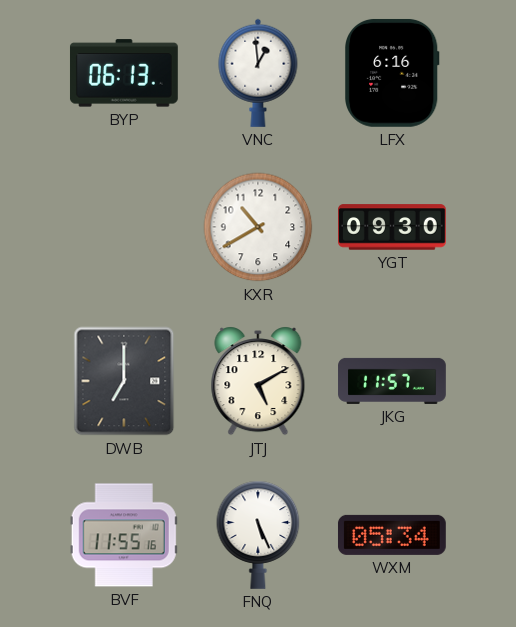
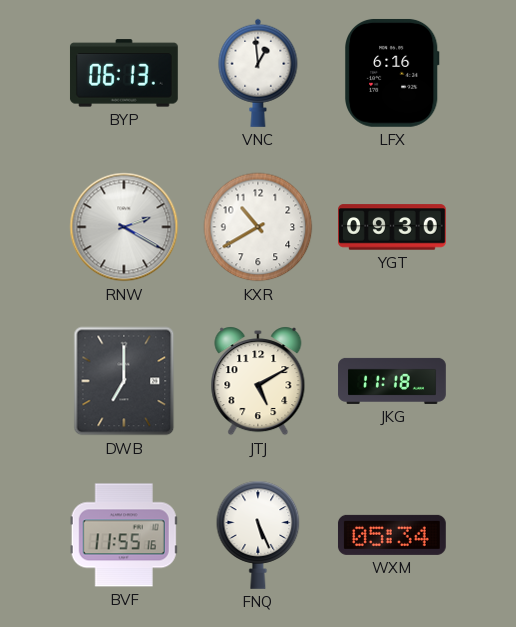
RNW: none -> 2:20
JKG: 11:57 -> 11:18
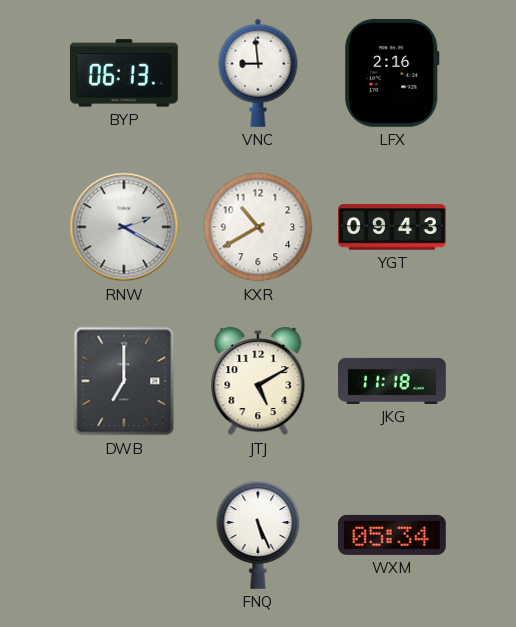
VNC: 12:59 -> 8:59
LFX: 6:16 -> 2:16
YGT: 09:30 -> 09:43
BVF: 11:55 -> none
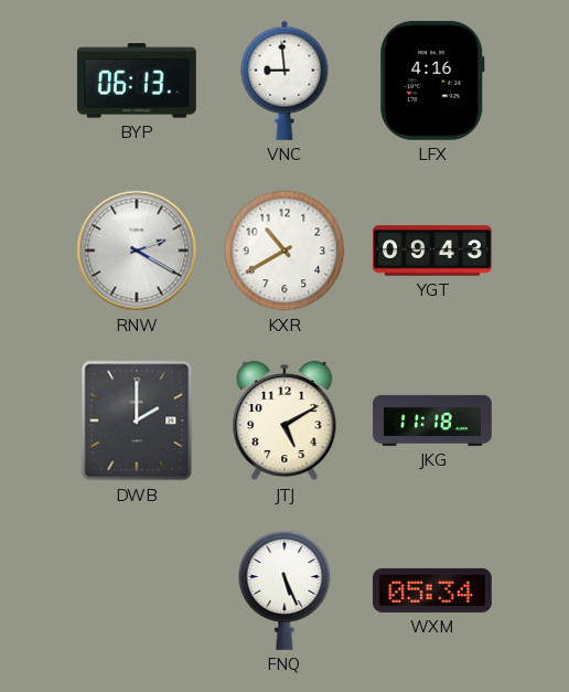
LFX: 2:16 -> 4:16
DWB: 7:00 -> 2:00
